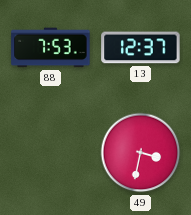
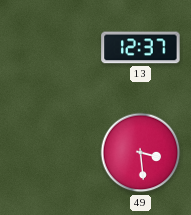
88: 7:53 -> none
49: 3:32 -> 3:29
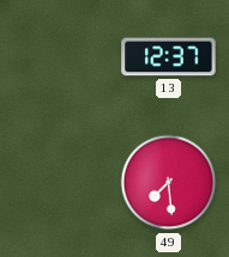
49: 3:29 -> 7:29
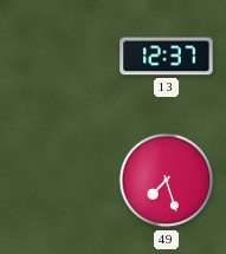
49: 7:29 -> 7:27
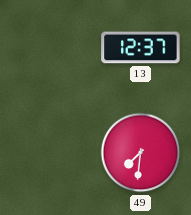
49: 7:27 -> 7:31
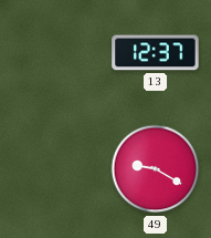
49: 7:31 -> 9:20
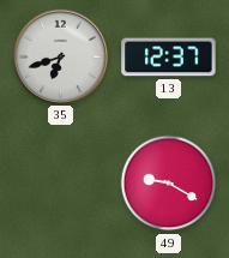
35: none -> 6:42
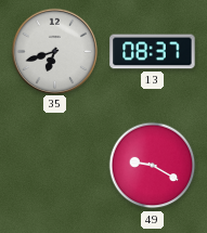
13: 12:37 -> 08:37
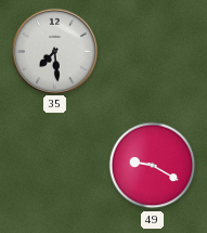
35: 6:42 -> 7:29
13: 08:37 -> none
